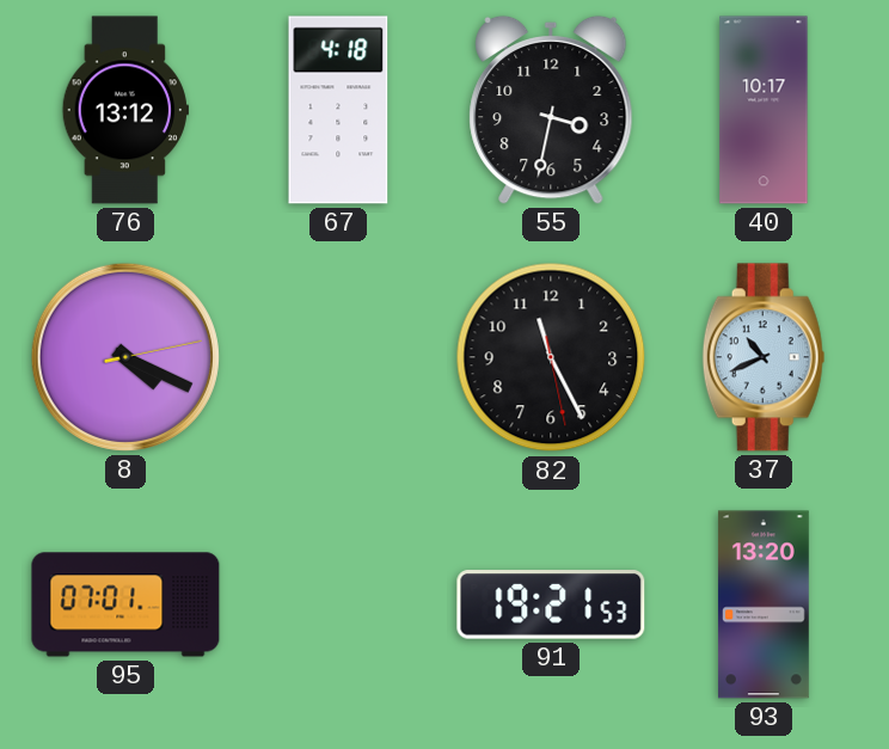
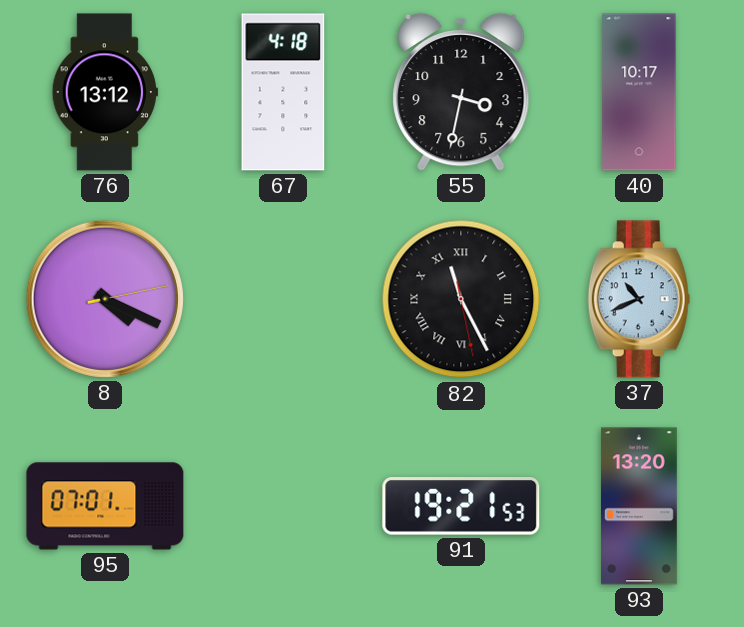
82 numerals: Arabic -> Roman
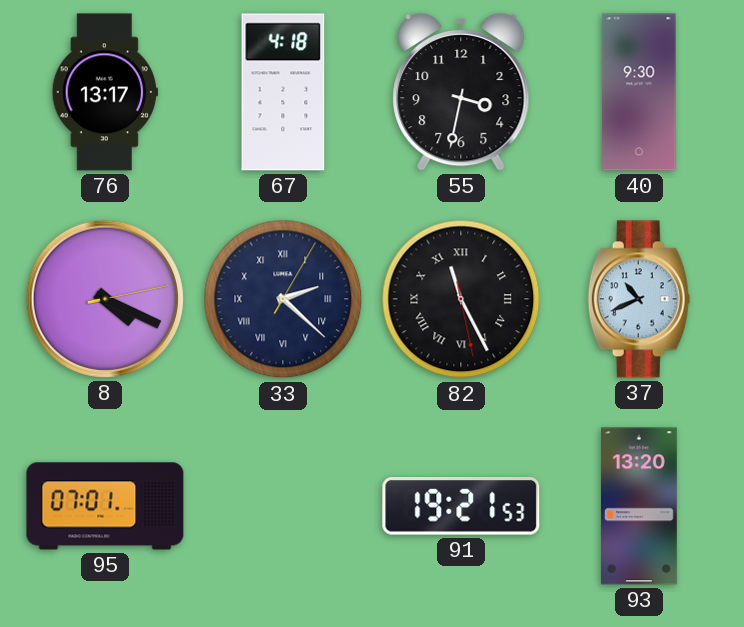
76: 13:12 -> 13:17
40: 10:17 -> 9:30
33: none -> 2:22
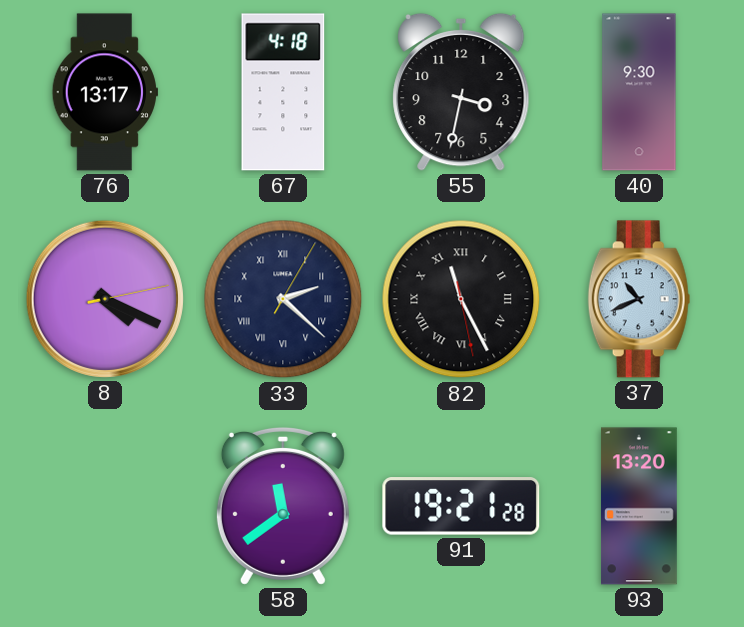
95: 07:01 -> none
58: none -> 11:39
91: 19:21:53 -> 19:21:28
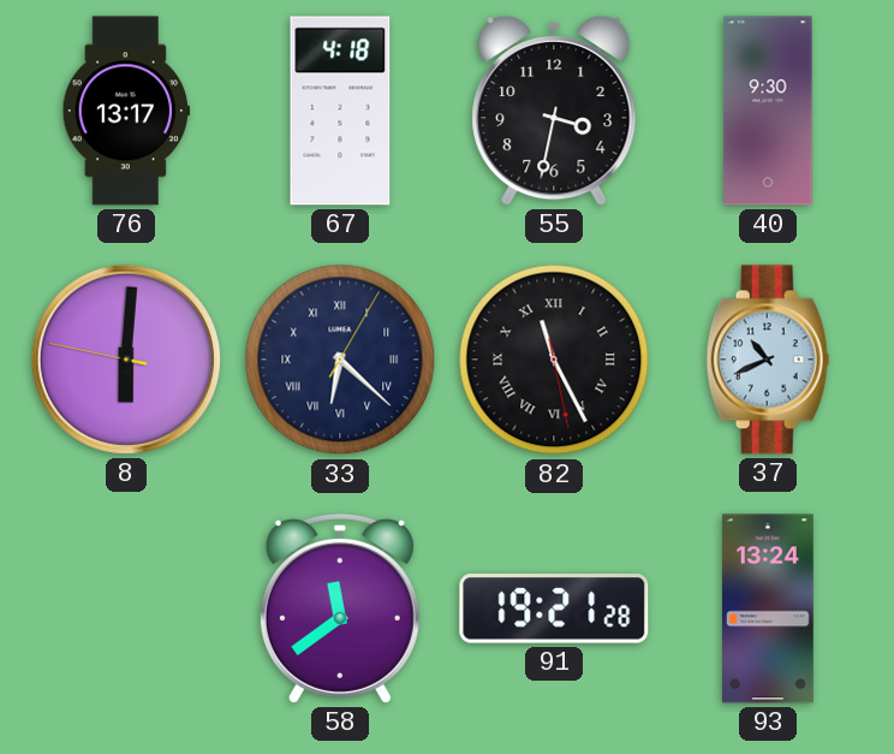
8: 4:19 -> 6:00
33: 2:22 -> 6:22
93: 13:20 -> 13:24
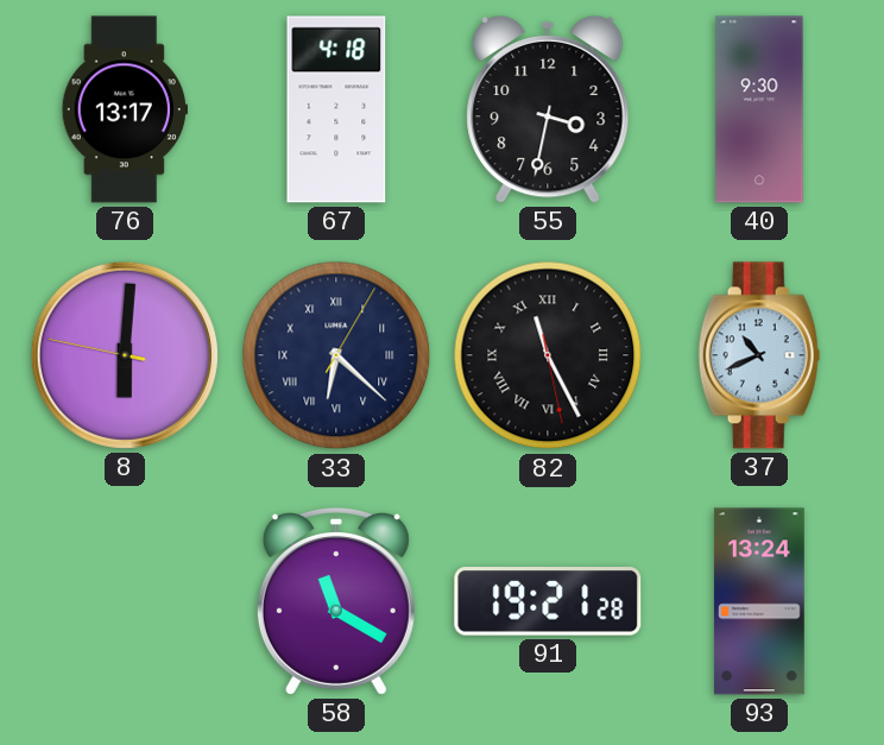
58: 11:39 -> 11:20
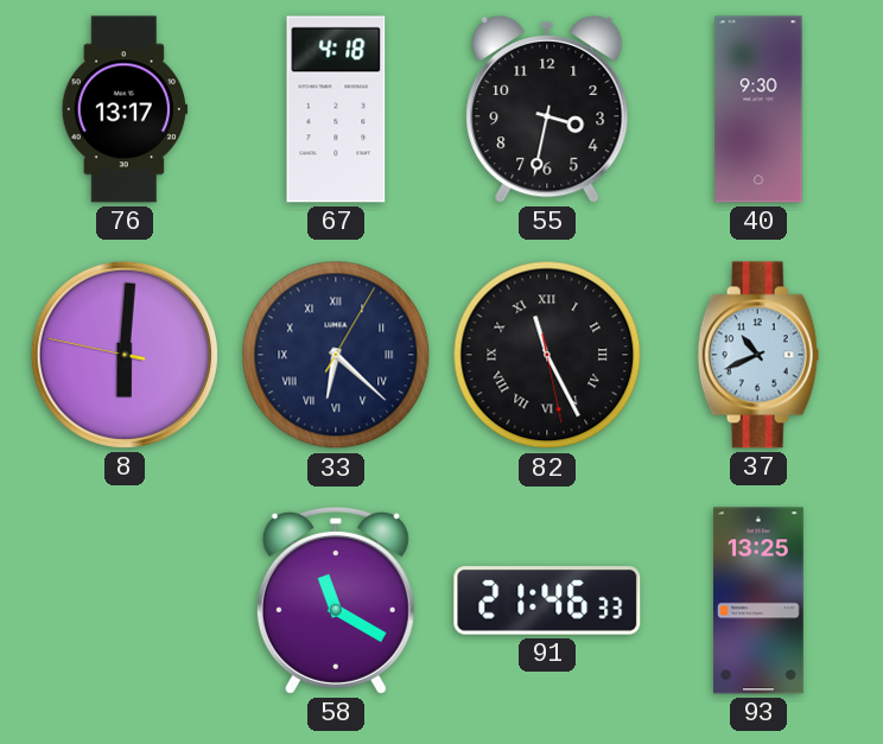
91: 19:21 -> 21:46
93: 13:24 -> 13:25
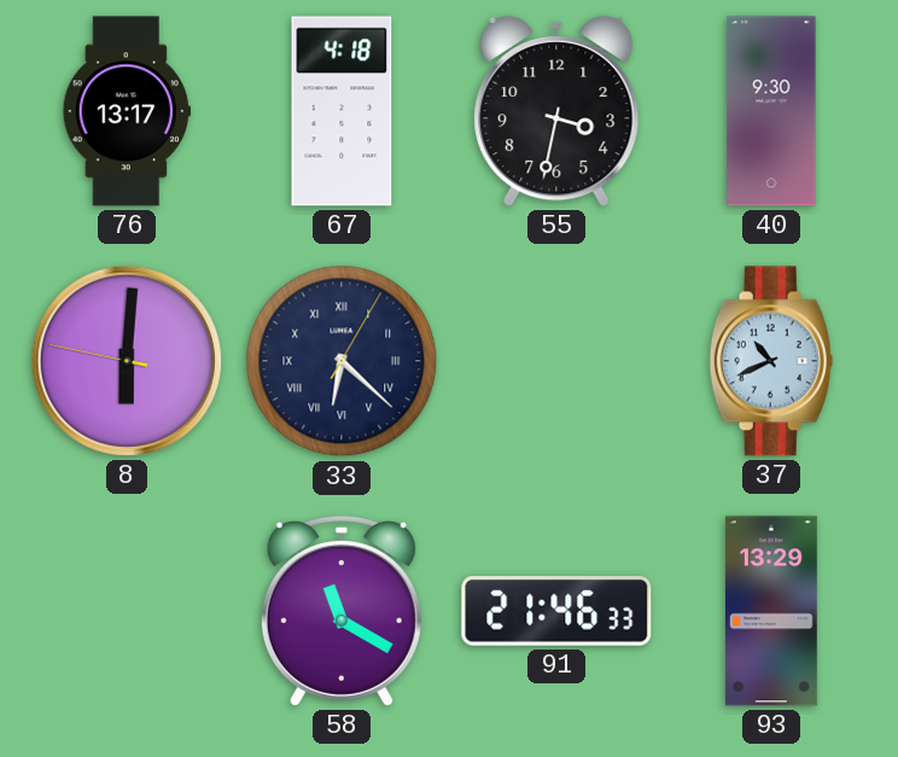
82: 11:25 -> none
93: 13:25 -> 13:29
